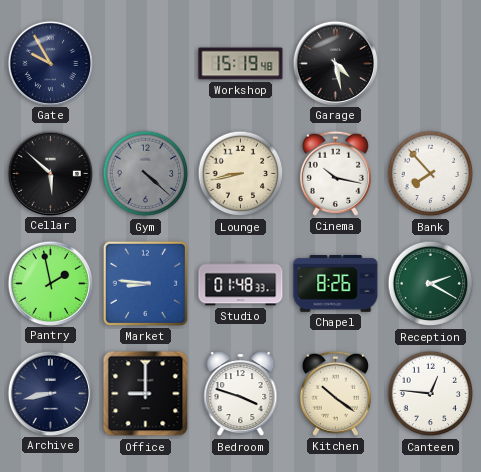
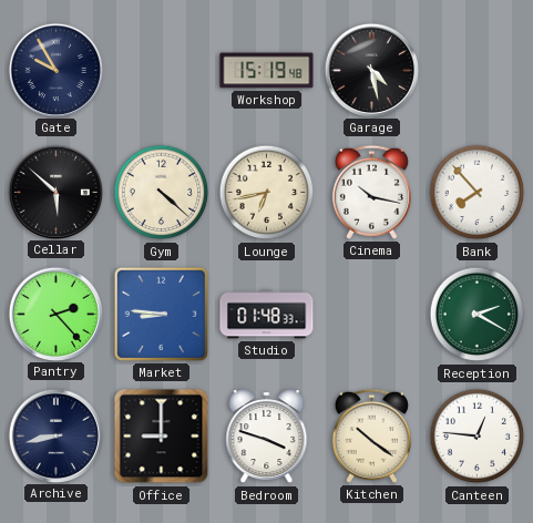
Gym dial: grey -> cream
Lounge: 8:43 -> 6:43
Pantry: 1:58 -> 2:23
Chapel: 8:26 -> none
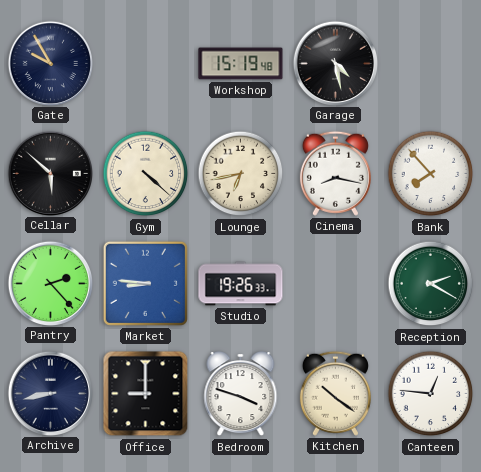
Cinema: 10:17 -> 8:17
Studio: 01:48 -> 19:26
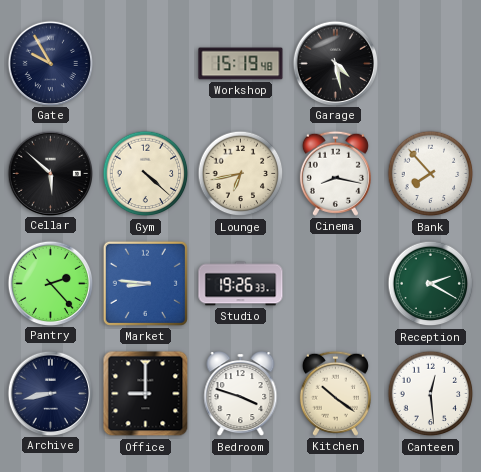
Canteen: 12:46 -> 12:29
